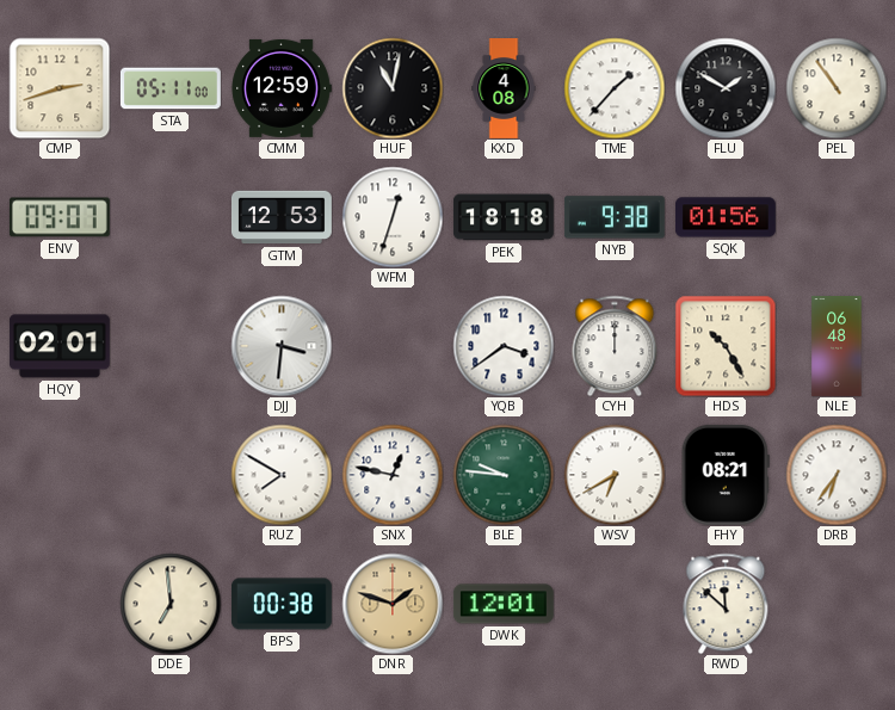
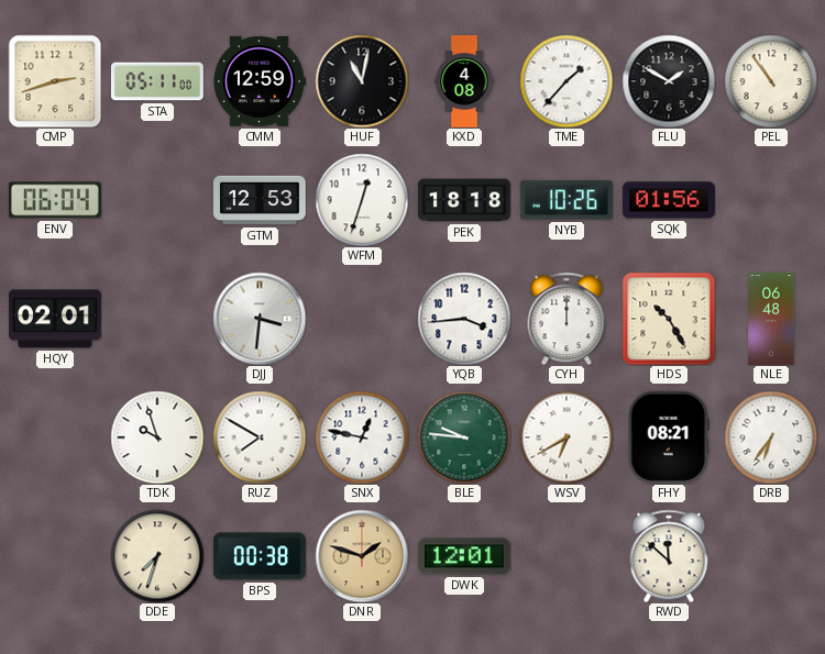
ENV: 09:07 -> 06:04
NYB: 9:38 -> 10:26
YQB: 3:39 -> 3:44
TDK: none -> 9:57
DDE: 6:59 -> 7:33
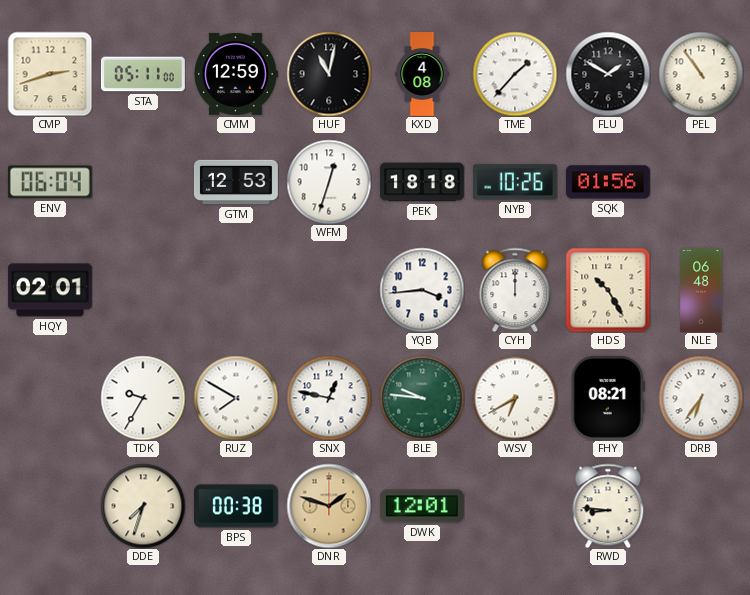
DJJ: 3:31 -> none
TDK: 9:57 -> 9:35
RWD: 11:52 -> 8:46
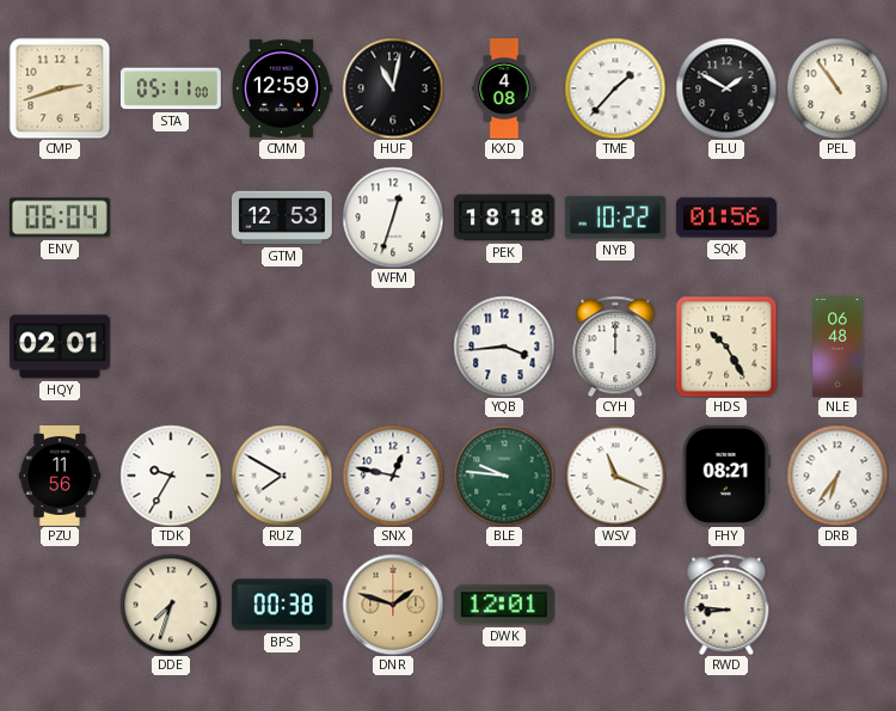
NYB: 10:26 -> 10:22
PZU: none -> 11:56
WSV: 6:40 -> 11:19
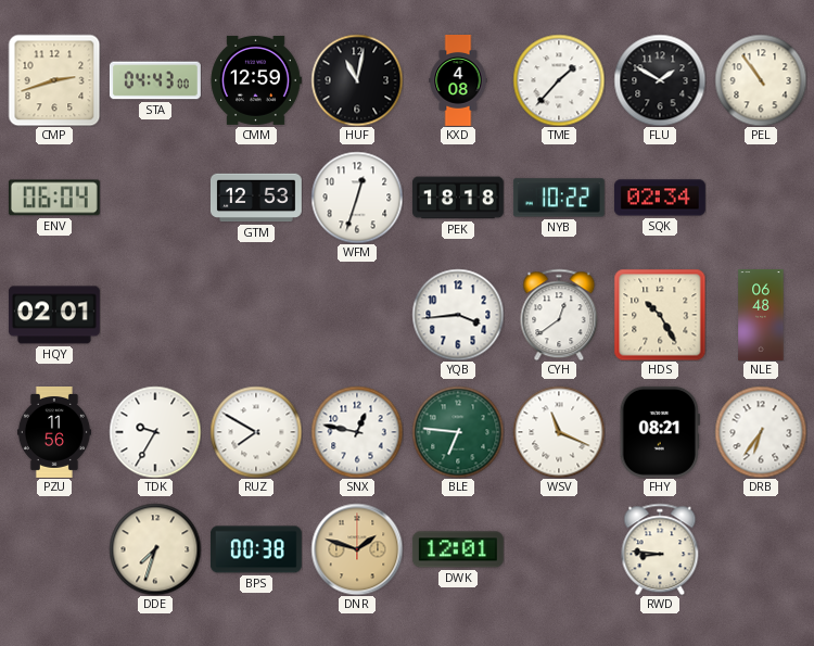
STA: 05:11 -> 04:43
SQK: 01:56 -> 02:34
CYH: 12:00 -> 12:39
BLE: 9:46 -> 6:46
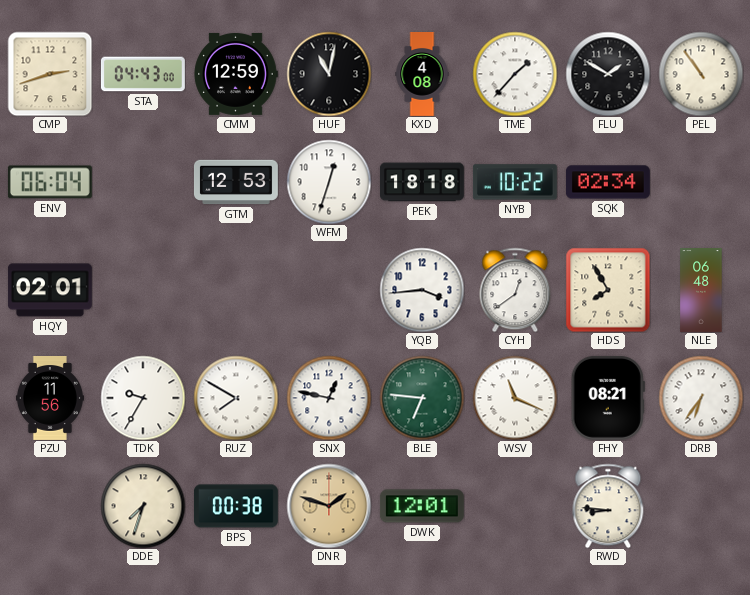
HDS: 10:25 -> 7:55
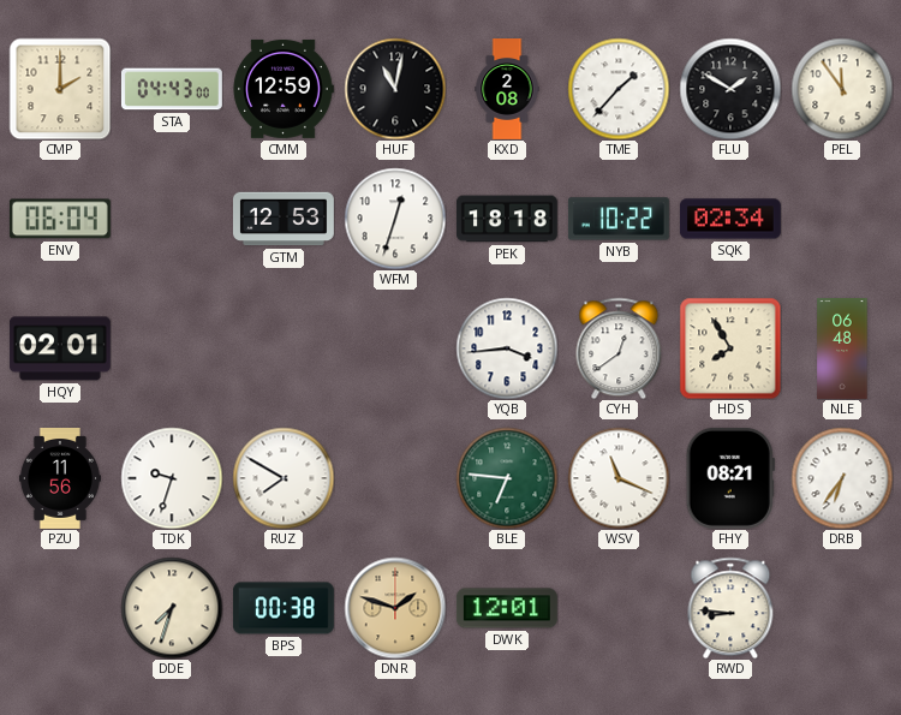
CMP: 2:42 -> 2:00
KXD: 4:08 -> 2:08
PEL: 10:54 -> 11:54
TDK: 9:35 -> 9:33
SNX: 12:47 -> none
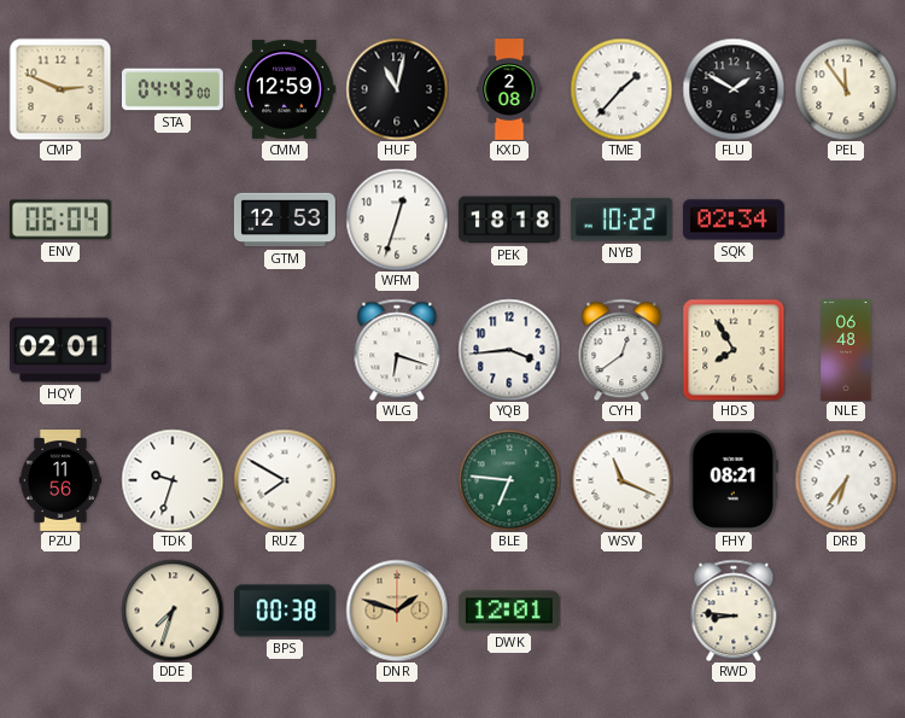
CMP: 2:00 -> 2:49
WLG: none -> 6:18
